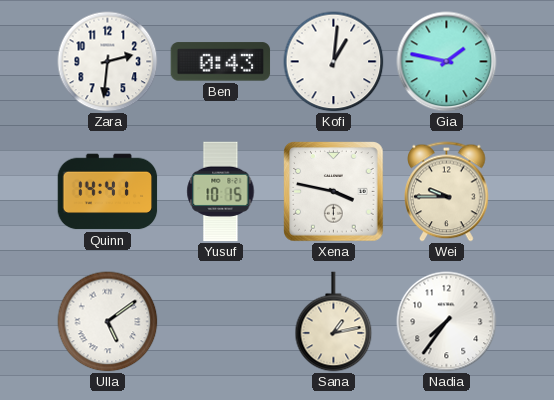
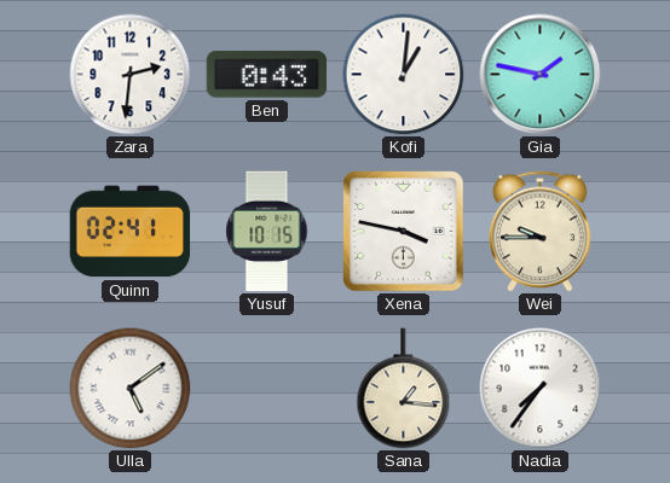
Quinn: 14:41 -> 02:41
Sana: 1:13 -> 1:16
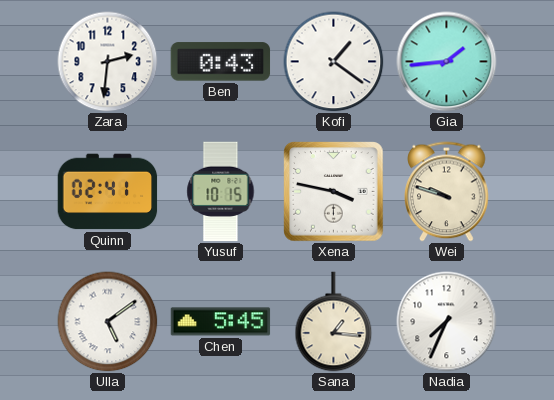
Kofi: 1:01 -> 1:21
Gia: 1:47 -> 1:44
Wei: 9:45 -> 9:48
Chen: none -> 5:45
Nadia: 7:36 -> 7:34
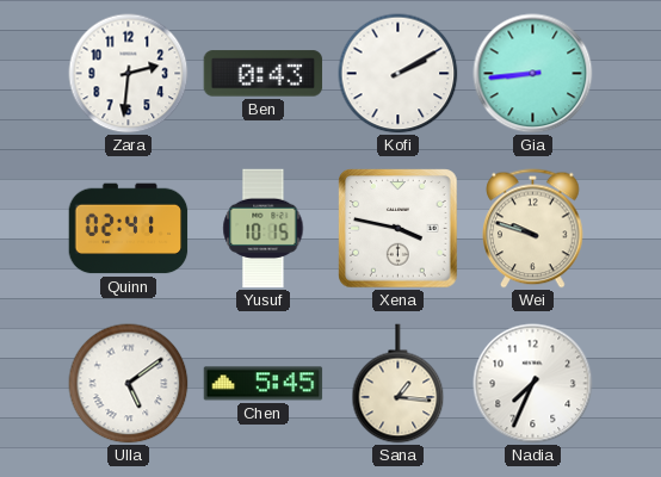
Kofi: 1:21 -> 2:10
Gia: 1:44 -> 8:44
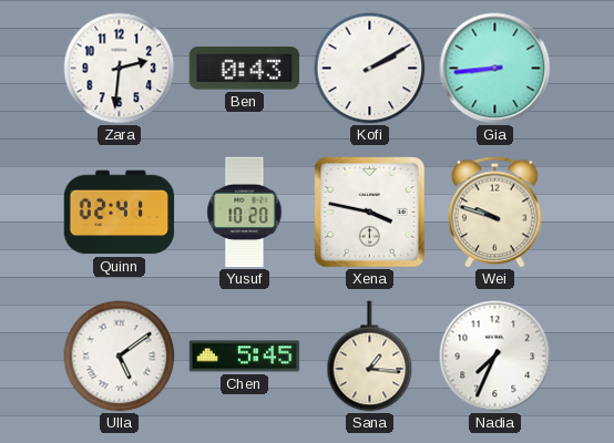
Yusuf: 10:15 -> 10:20
